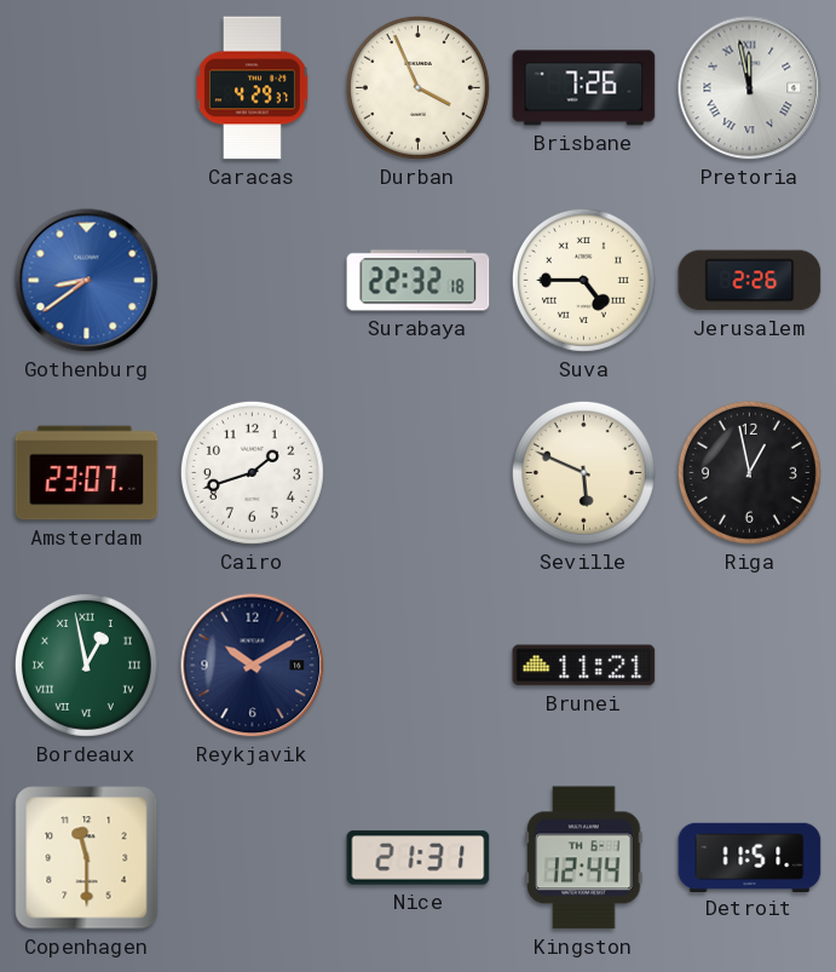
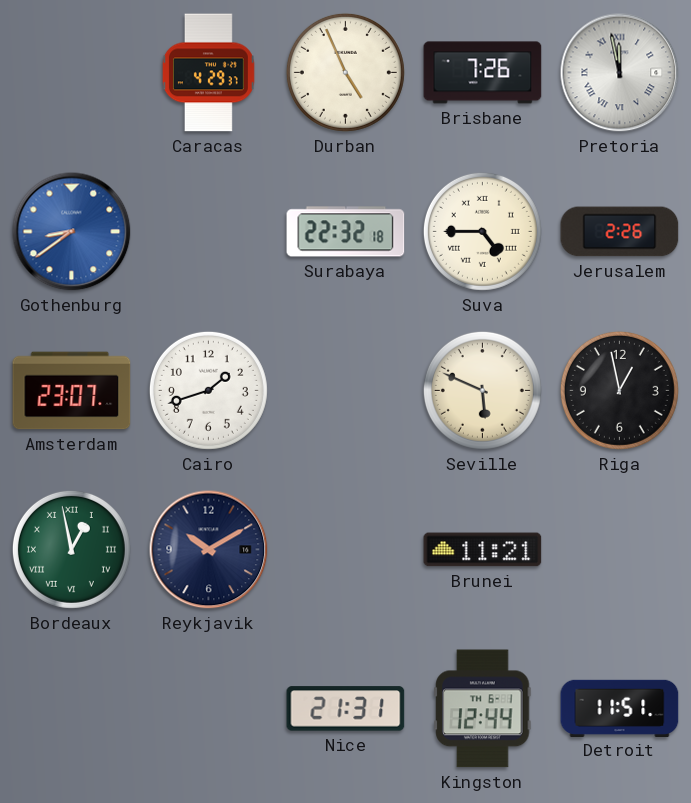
Durban: 3:56 -> 4:56
Copenhagen: 11:30 -> none
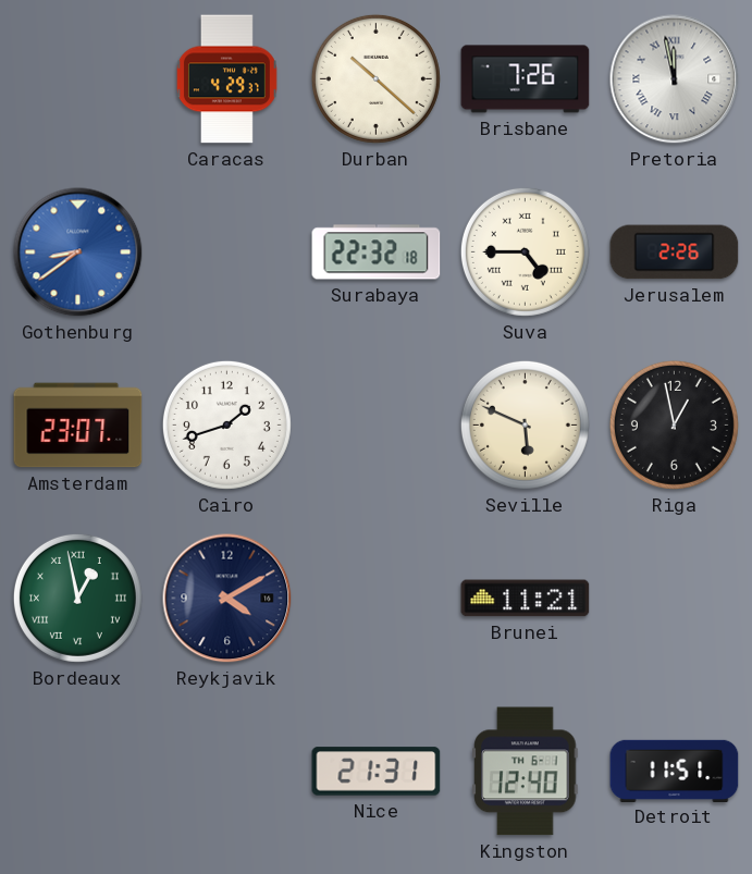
Durban: 4:56 -> 10:22
Reykjavik: 10:10 -> 4:10
Kingston: 12:44 -> 12:40
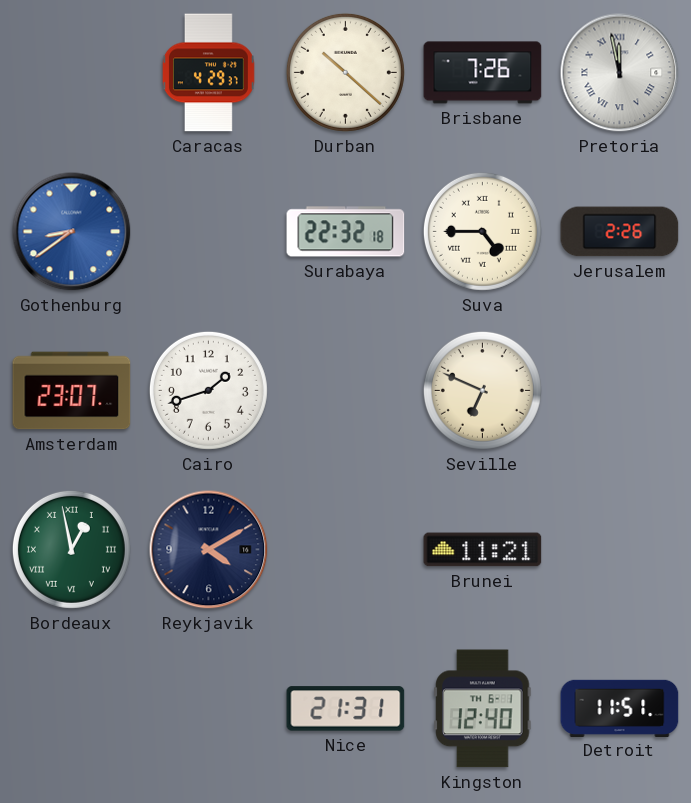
Seville: 5:49 -> 6:49
Riga: 12:58 -> none
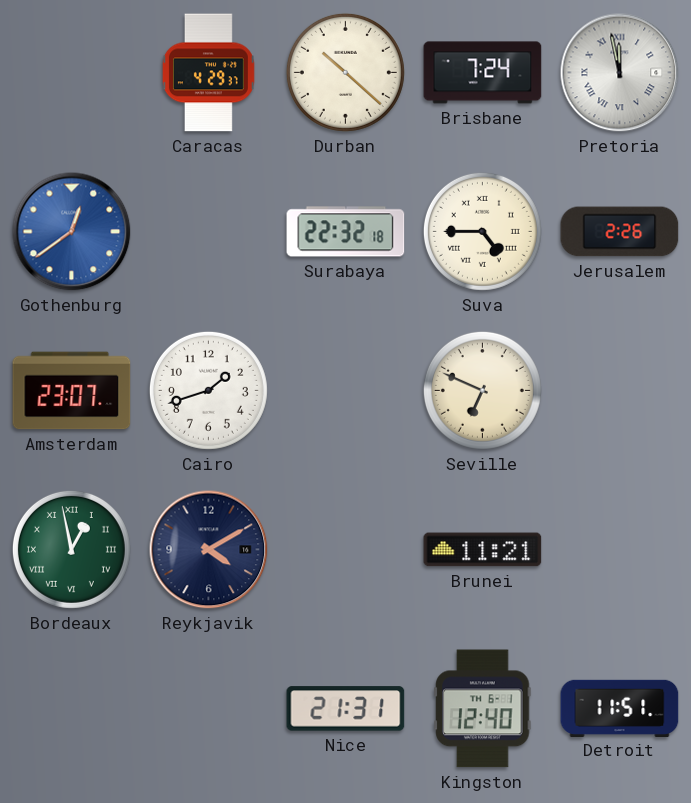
Brisbane: 7:26 -> 7:24
Gothenburg: 8:39 -> 12:39
